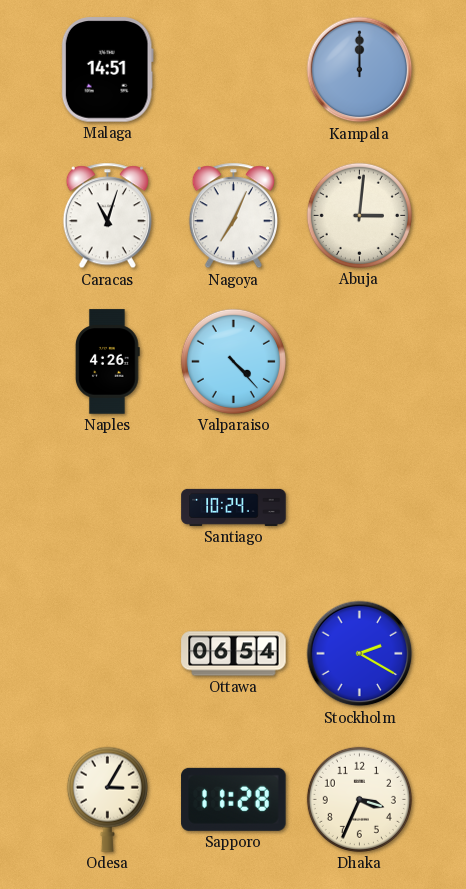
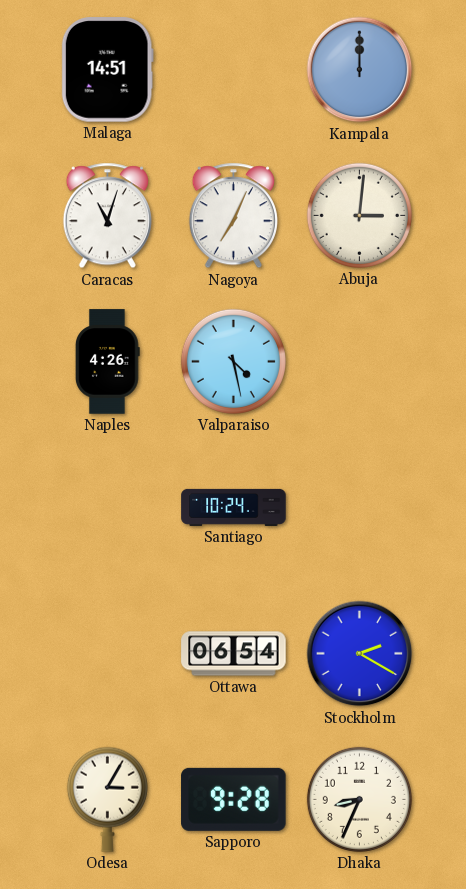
Valparaiso: 4:23 -> 4:28
Sapporo: 11:28 -> 9:28
Dhaka: 3:34 -> 8:34
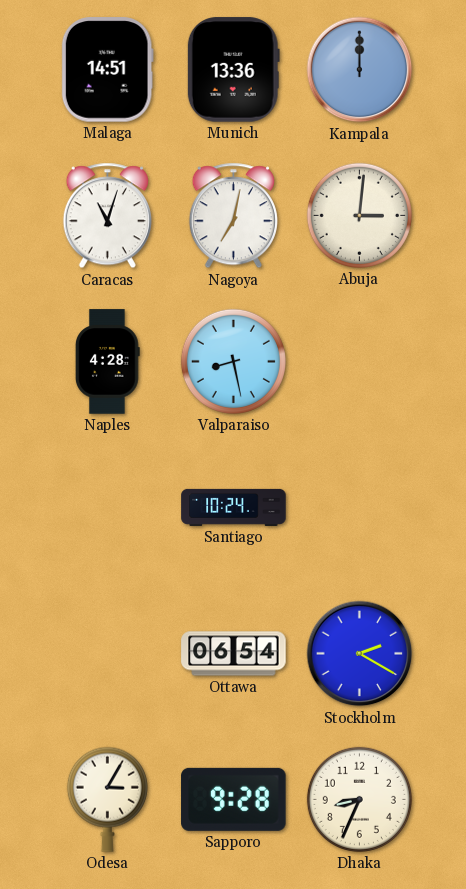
Munich: none -> 13:36
Nagoya: 7:04 -> 7:02
Naples: 4:26 -> 4:28
Valparaiso: 4:28 -> 8:28
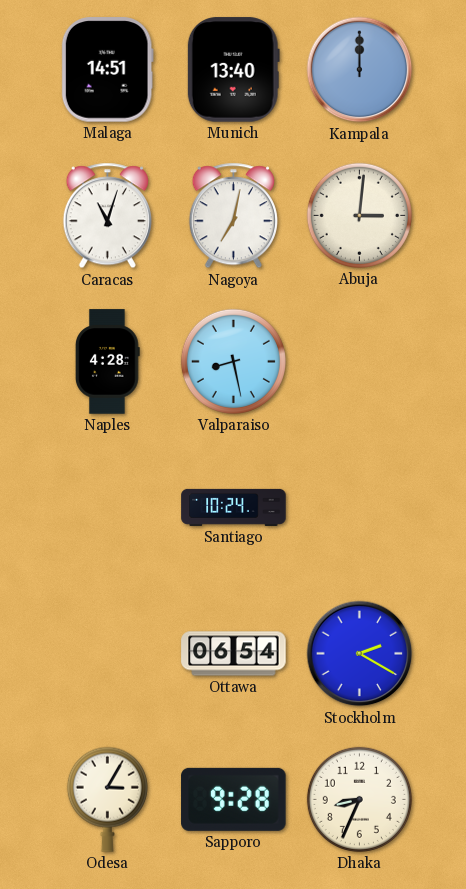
Munich: 13:36 -> 13:40
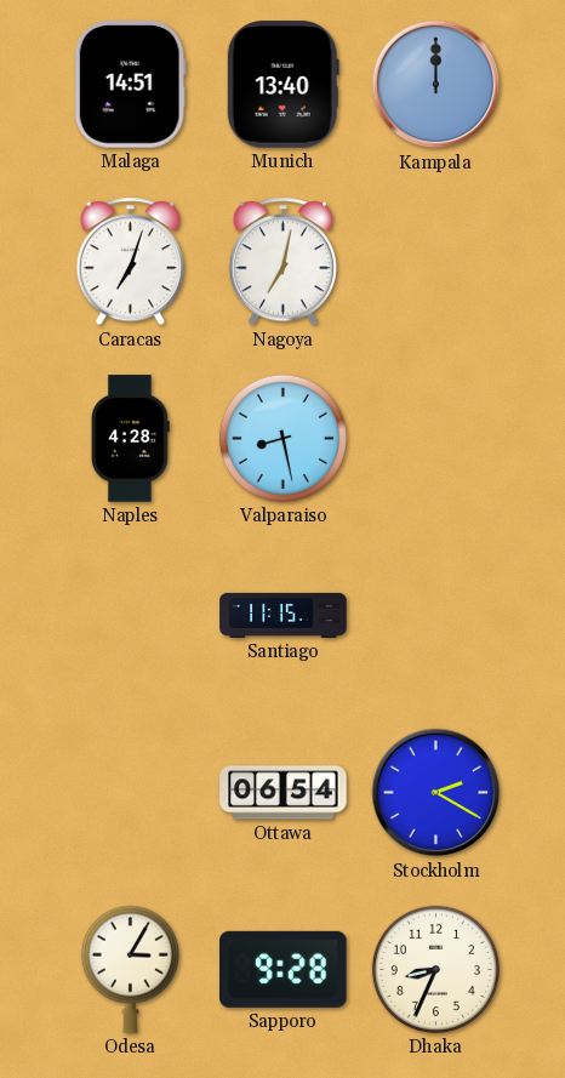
Caracas: 11:03 -> 7:03
Abuja: 3:01 -> none
Santiago: 10:24 -> 11:15
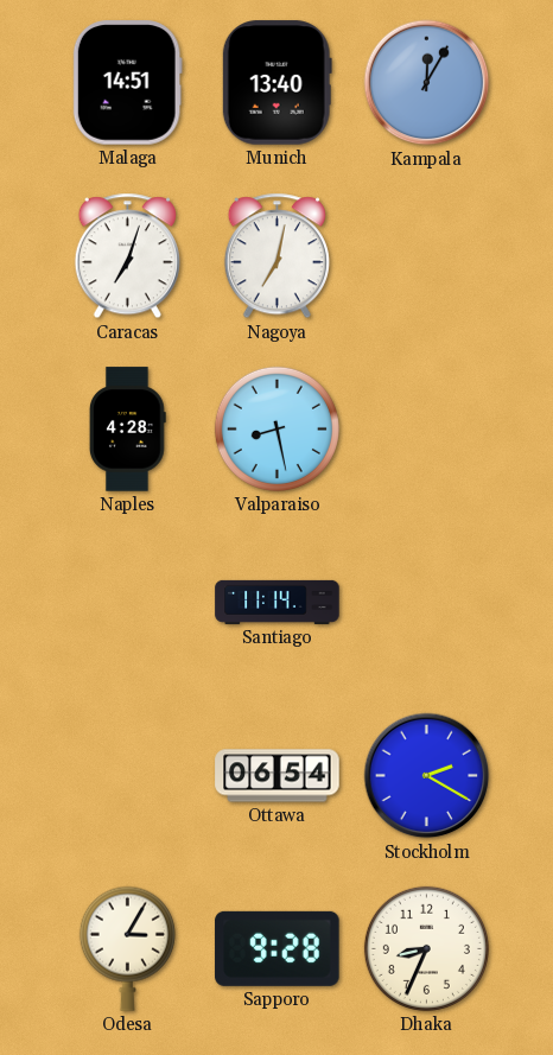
Kampala: 12:00 -> 12:05
Santiago: 11:15 -> 11:14
